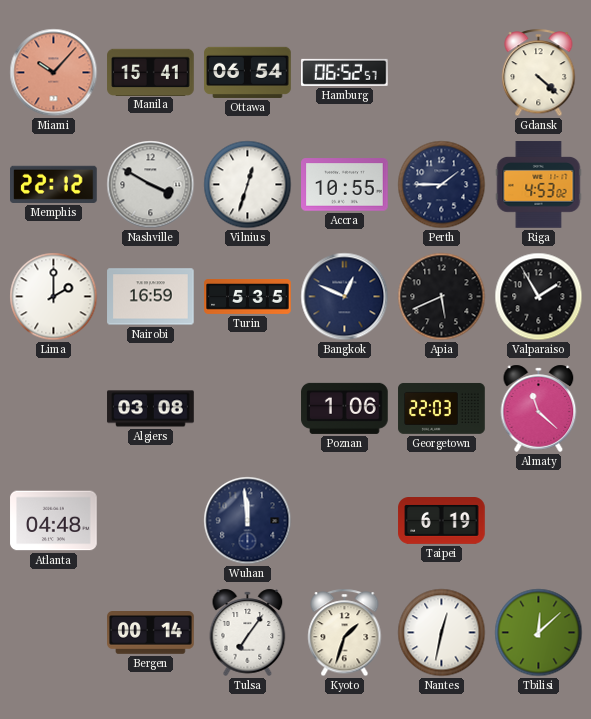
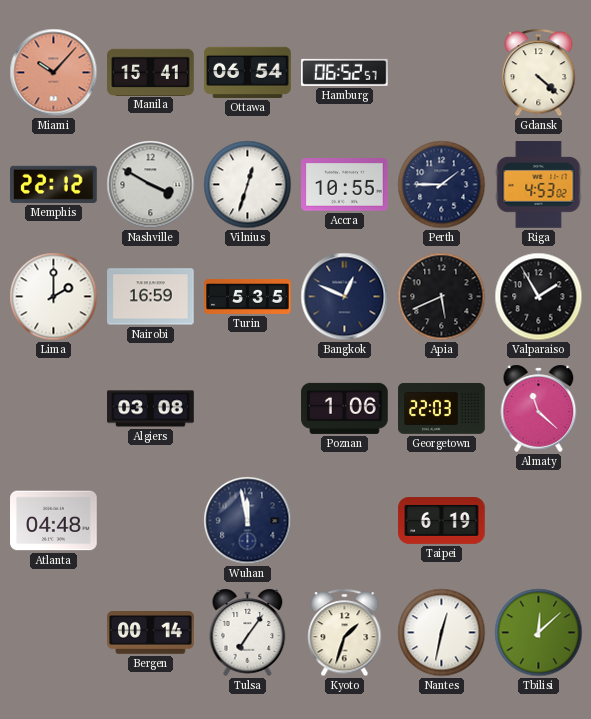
Wuhan: 11:59 -> 11:58
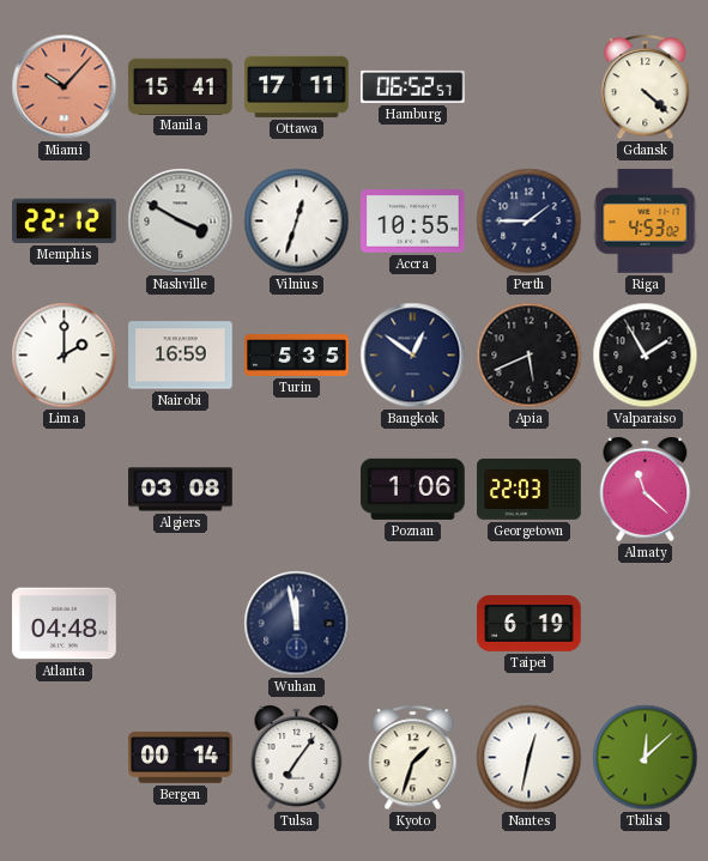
Ottawa: 06:54 -> 17:11
Bangkok: 12:49 -> 12:51
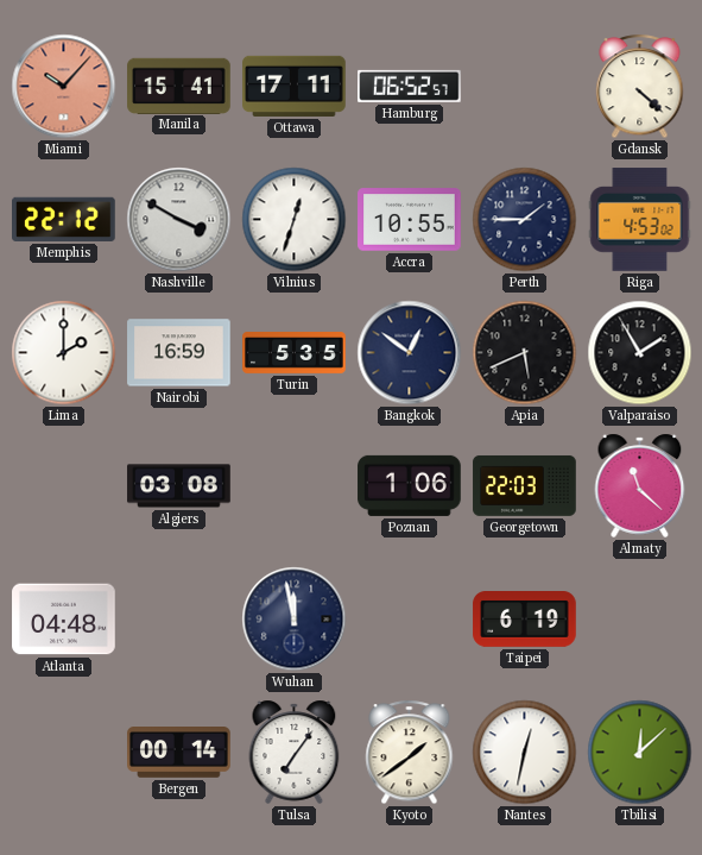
Kyoto: 1:33 -> 1:39
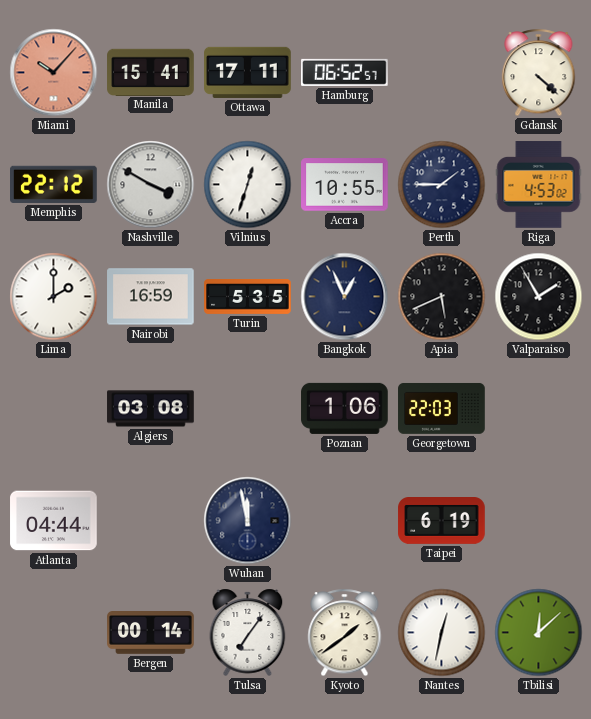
Bangkok: 12:51 -> 12:56
Almaty: 11:22 -> none
Atlanta: 04:48 -> 04:44
